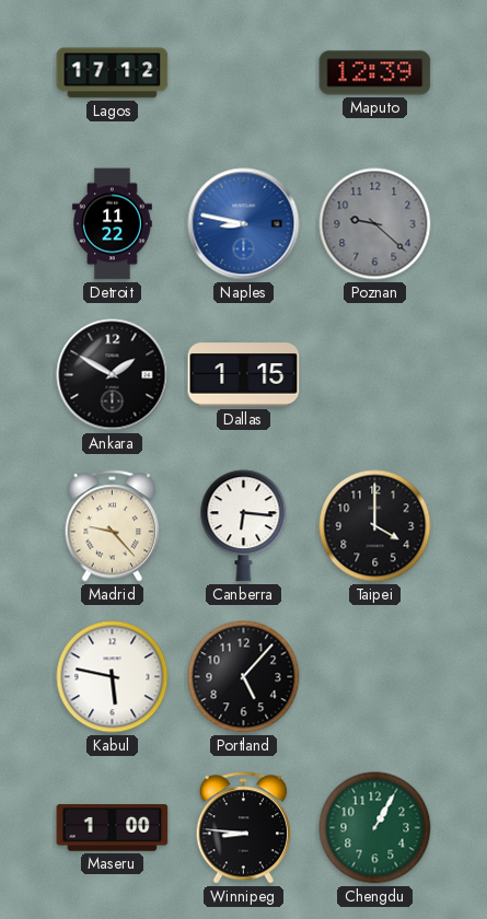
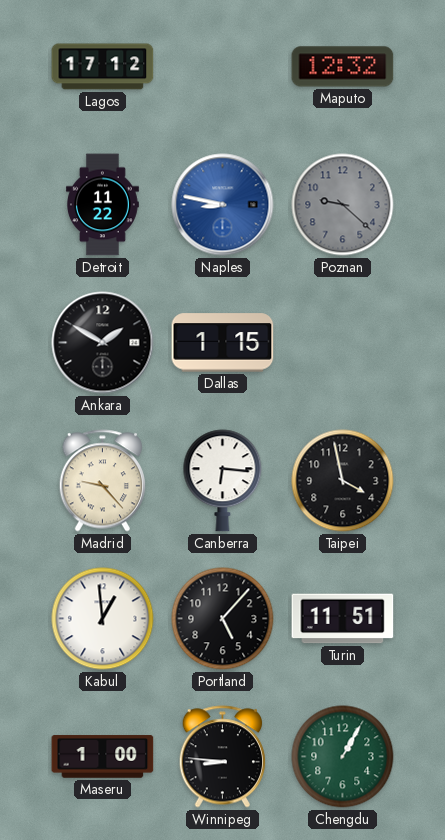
Maputo: 12:39 -> 12:32
Taipei: 4:00 -> 3:58
Kabul: 5:47 -> 12:59
Turin: none -> 11:51
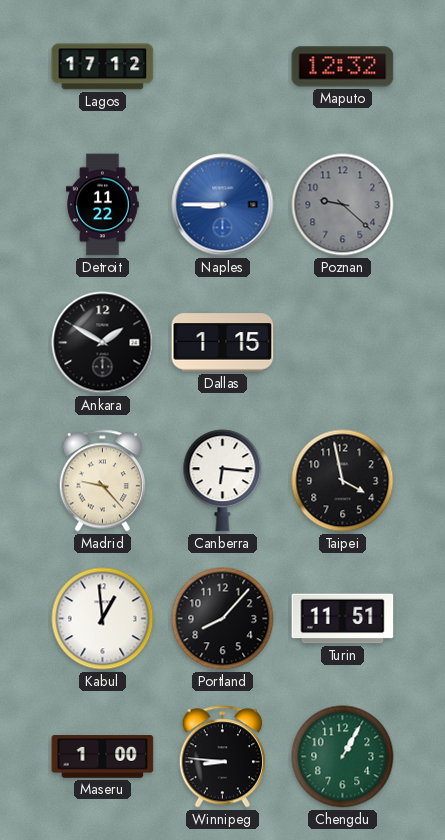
Naples: 8:47 -> 8:45
Portland: 5:07 -> 8:07
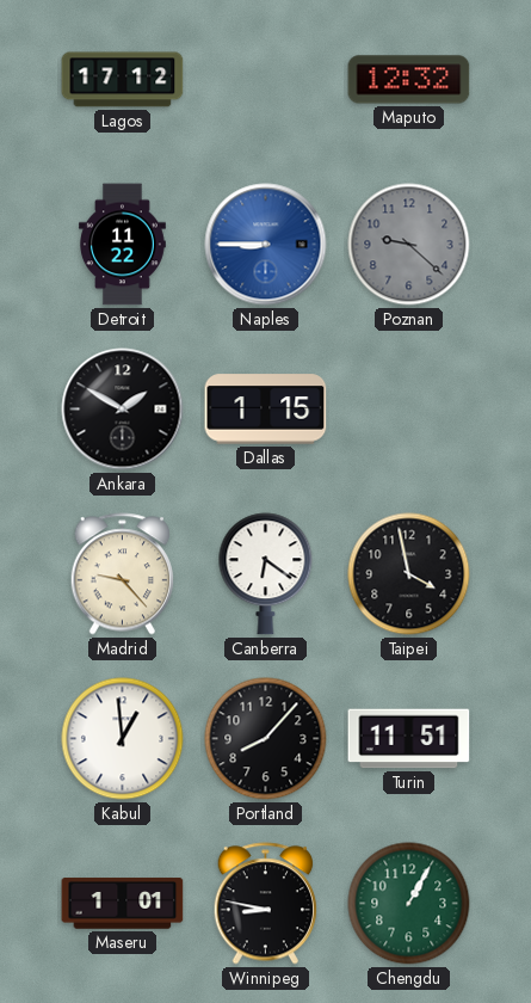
Canberra: 6:16 -> 6:21
Maseru: 1:00 -> 1:01
Winnipeg: 8:46 -> 8:47
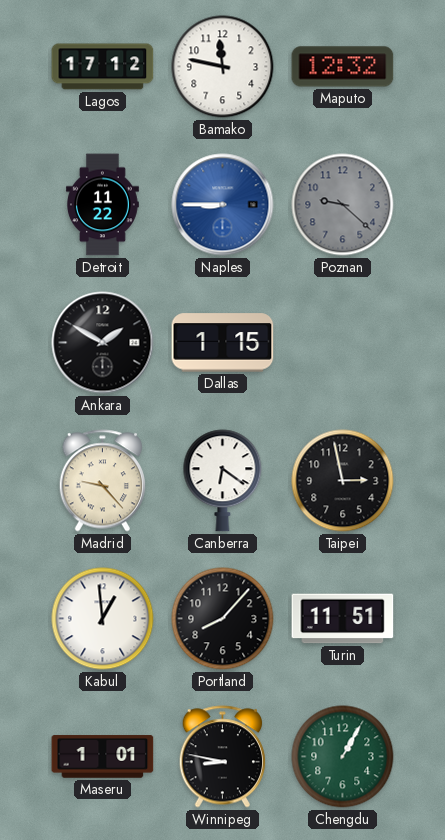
Bamako: none -> 11:47
Taipei: 3:58 -> 2:58
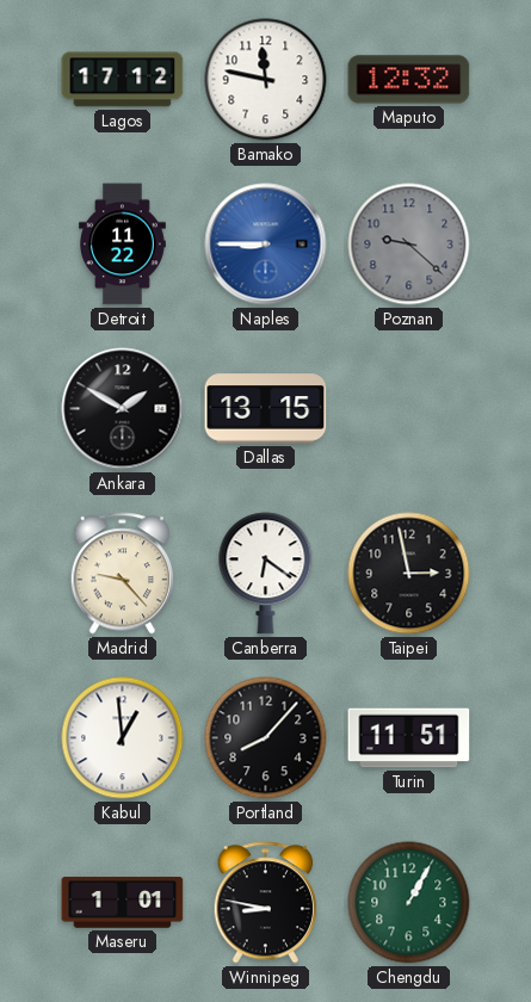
Dallas: 1:15 -> 13:15
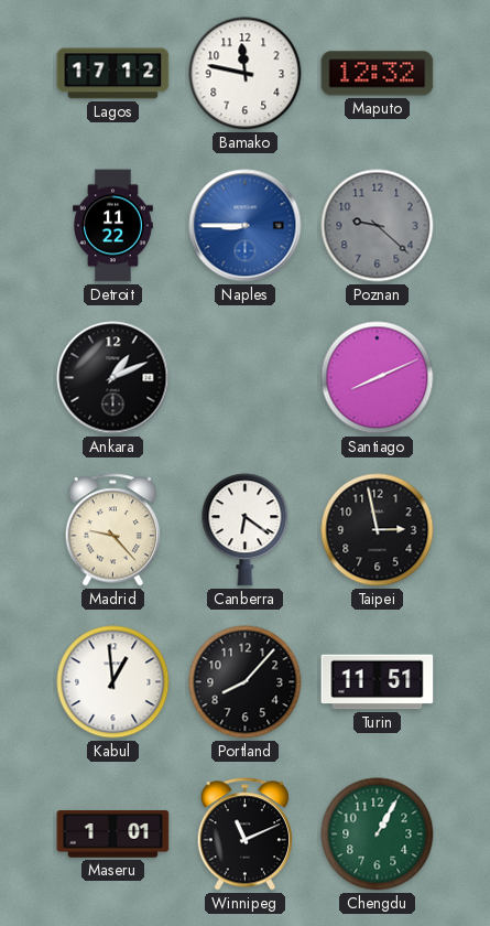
Ankara: 1:50 -> 1:11
Dallas: 13:15 -> none
Santiago: none -> 8:11
Winnipeg: 8:47 -> 11:11
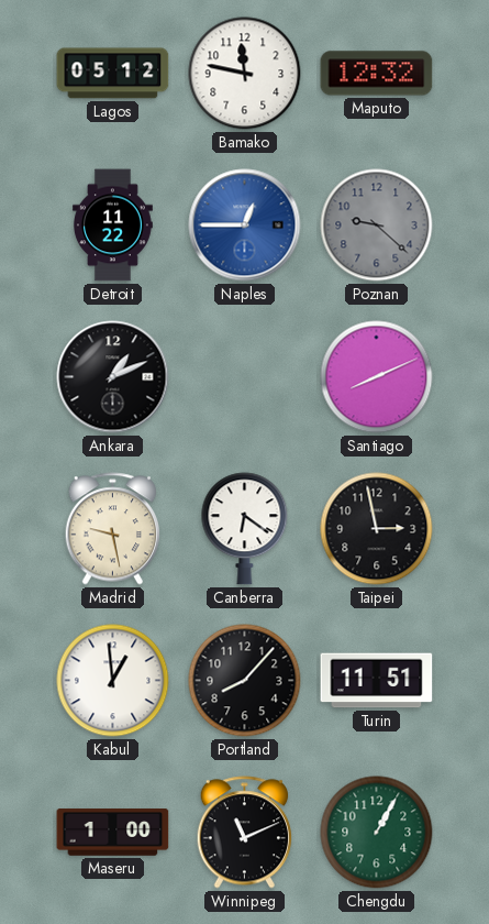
Lagos: 17:12 -> 05:12
Naples: 8:45 -> 12:45
Madrid: 9:23 -> 9:28
Maseru: 1:01 -> 1:00
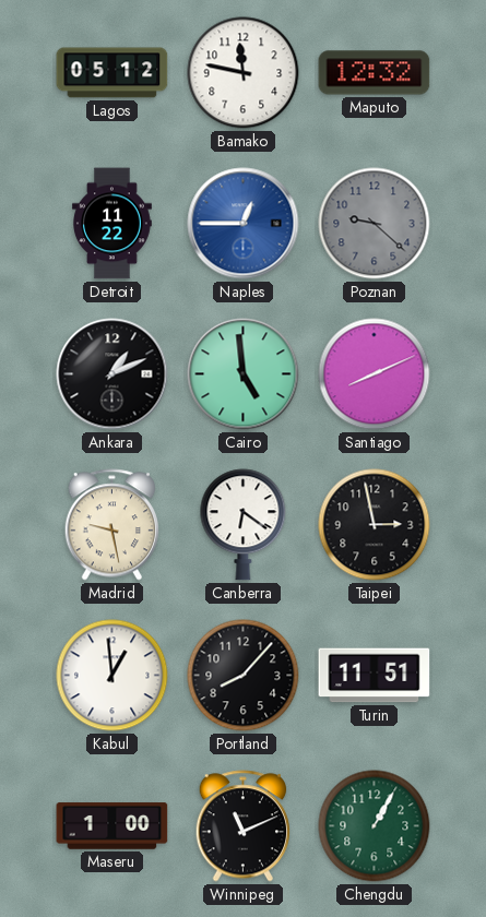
Cairo: none -> 4:59
